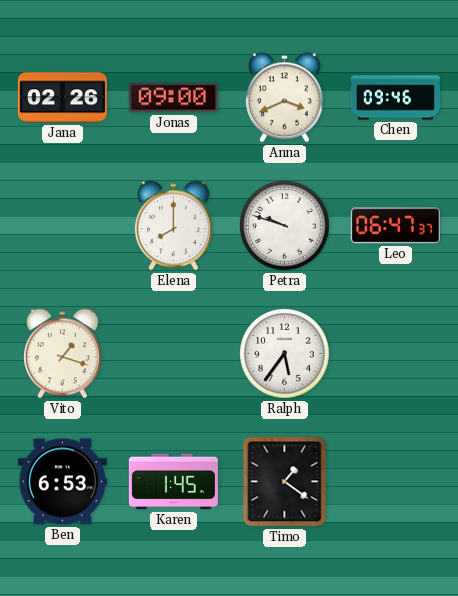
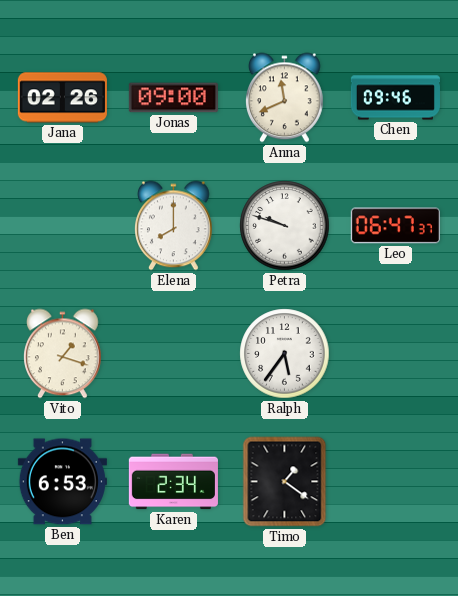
Anna: 3:41 -> 11:41
Karen: 1:45 -> 2:34
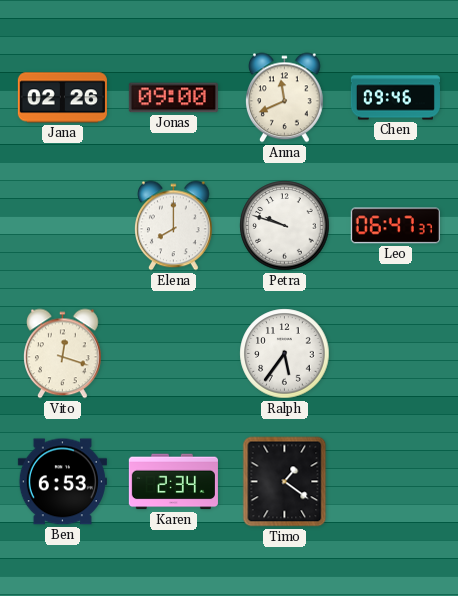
Vito: 1:18 -> 12:18
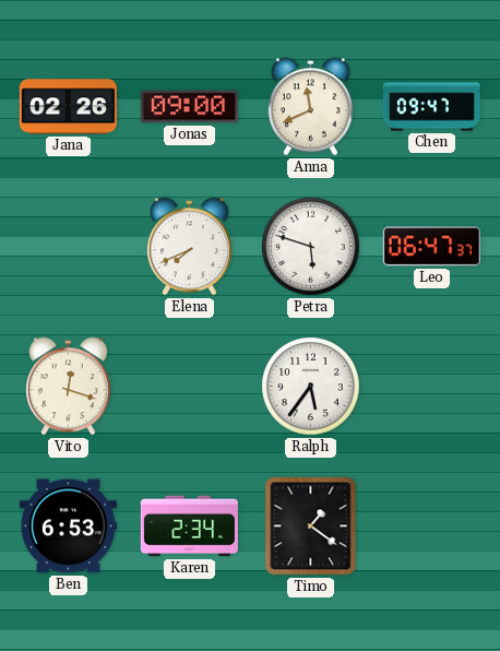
Chen: 09:46 -> 09:47
Elena: 8:00 -> 7:41
Petra: 9:48 -> 5:48
